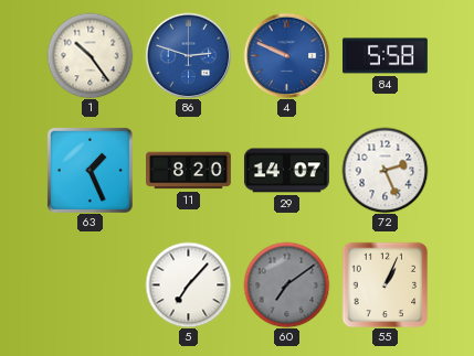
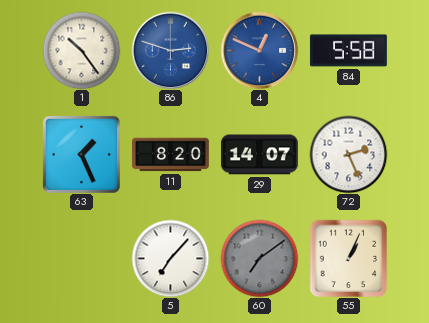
4: 9:49 -> 12:49
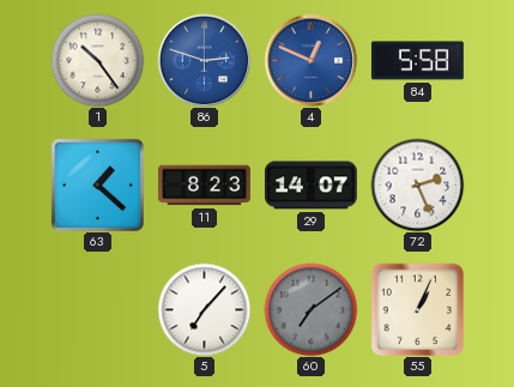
63: 1:26 -> 1:22
11: 8:20 -> 8:23
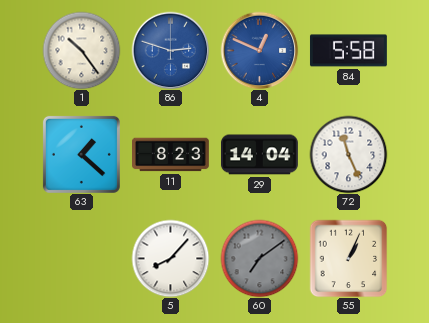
29: 14:07 -> 14:04
72: 2:26 -> 11:26
5: 7:07 -> 8:07
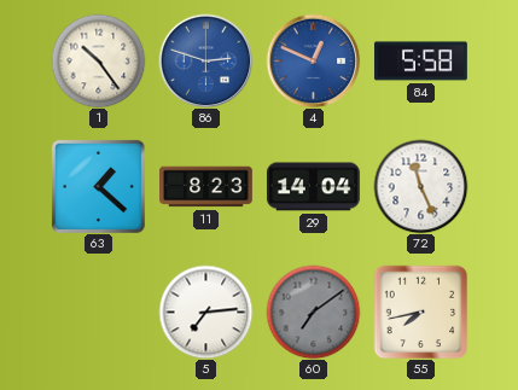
5: 8:07 -> 7:14
55: 1:04 -> 7:43
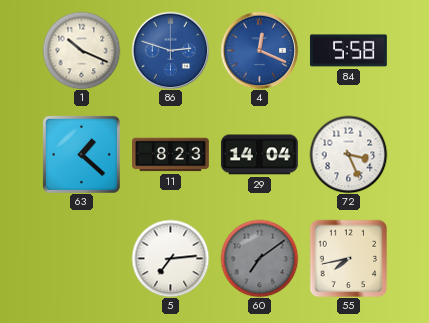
1: 10:24 -> 10:19
4: 12:49 -> 12:19
72: 11:26 -> 3:26
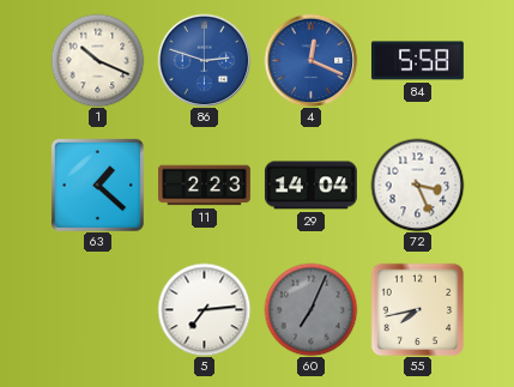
11: 8:23 -> 2:23
60: 7:09 -> 7:04
